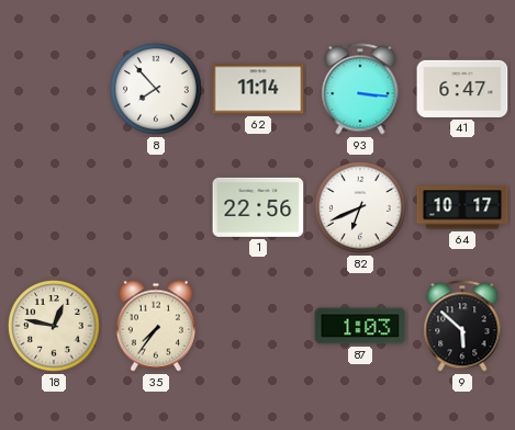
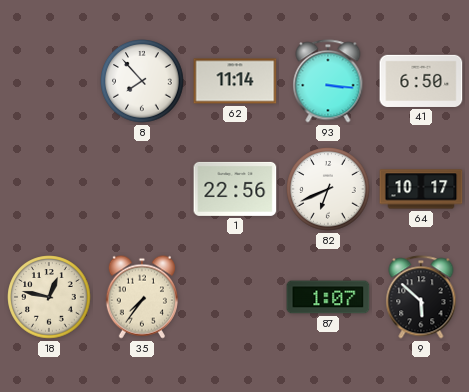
41: 6:47 -> 6:50
87: 1:03 -> 1:07
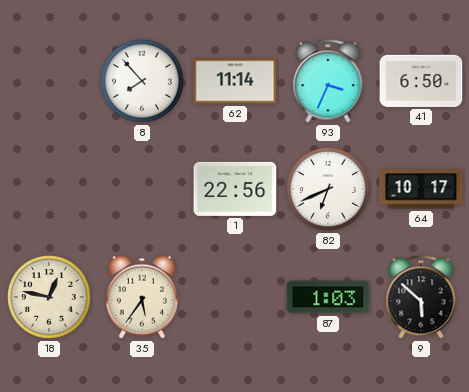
93: 3:16 -> 3:34
35: 7:36 -> 5:36
87: 1:07 -> 1:03
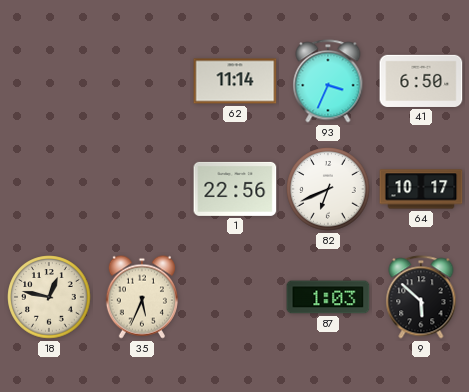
8: 7:53 -> none
35: 5:36 -> 5:34
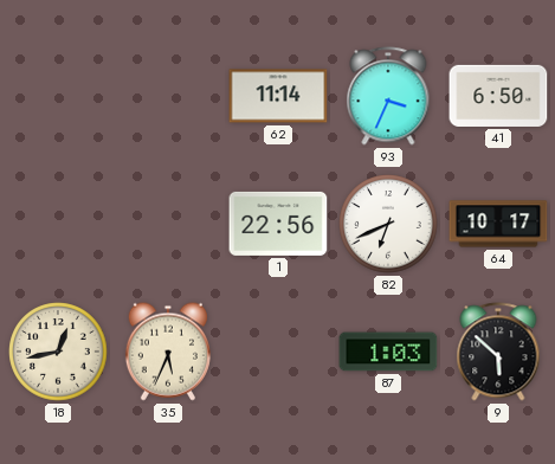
18: 12:47 -> 12:43
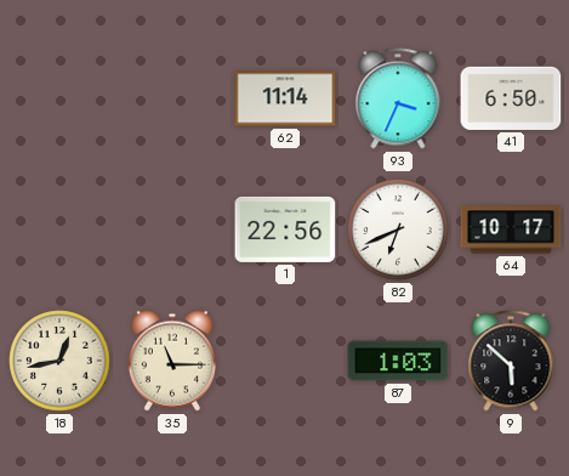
35: 5:34 -> 11:15
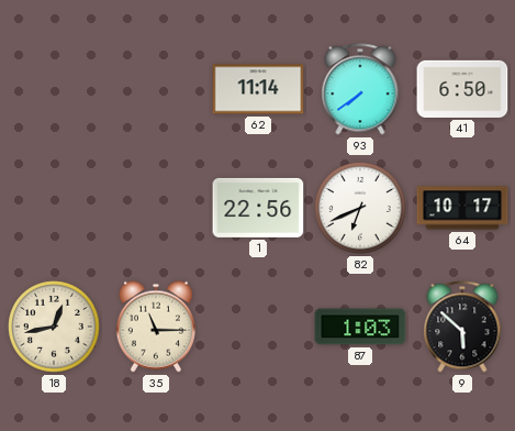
93: 3:34 -> 7:39
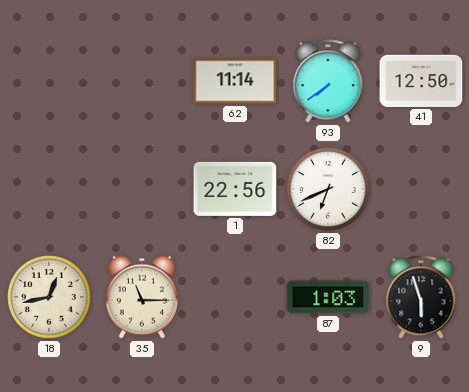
41: 6:50 -> 12:50
64: 10:17 -> none
9: 5:52 -> 5:57
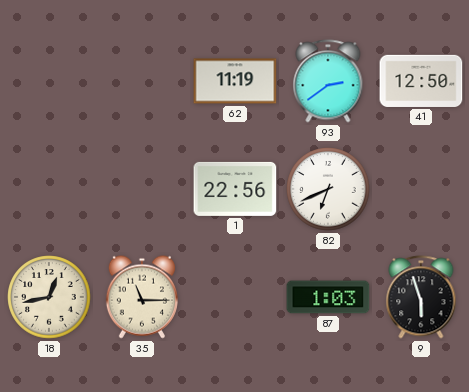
62: 11:14 -> 11:19
93: 7:39 -> 2:39
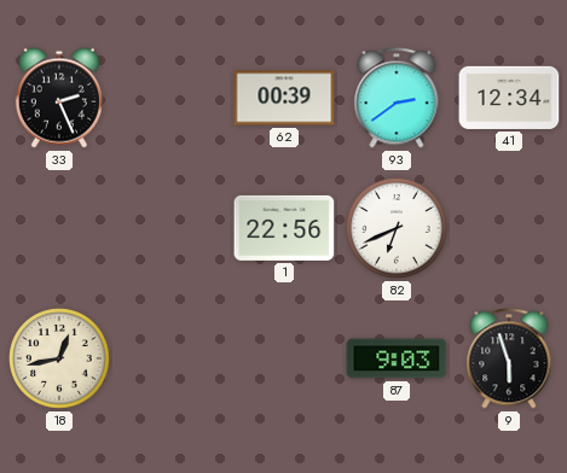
33: none -> 2:26
62: 11:19 -> 00:39
41: 12:50 -> 12:34
35: 11:15 -> none
87: 1:03 -> 9:03
